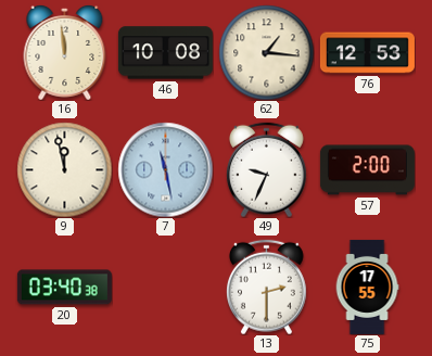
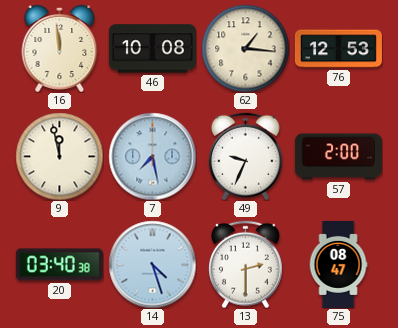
7: 11:28 -> 7:28
14: none -> 4:27
75: 17:55 -> 08:47
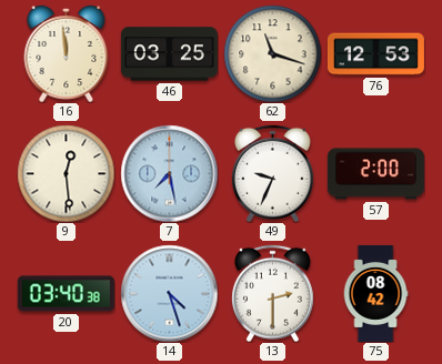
46: 10:08 -> 03:25
62: 1:16 -> 11:18
9: 11:58 -> 12:29
75: 08:47 -> 08:42
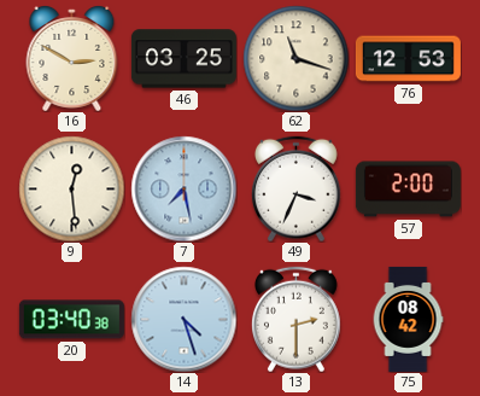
16: 11:59 -> 2:50
49: 9:34 -> 3:34
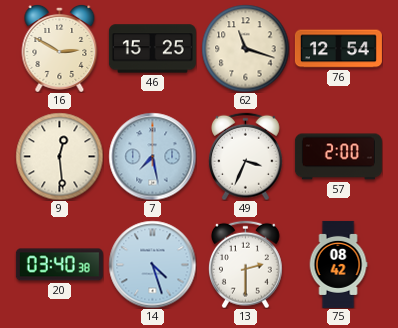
46: 03:25 -> 15:25
76: 12:53 -> 12:54
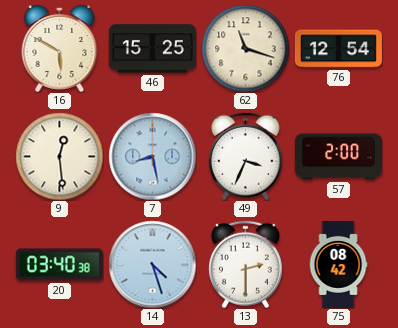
16: 2:50 -> 5:50
7: 7:28 -> 8:28
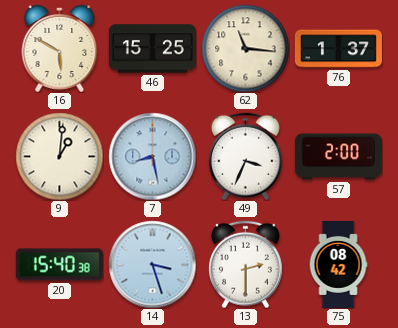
62: 11:18 -> 11:16
76: 12:54 -> 1:37
9: 12:29 -> 1:01
20: 03:40 -> 15:40
14: 4:27 -> 3:27
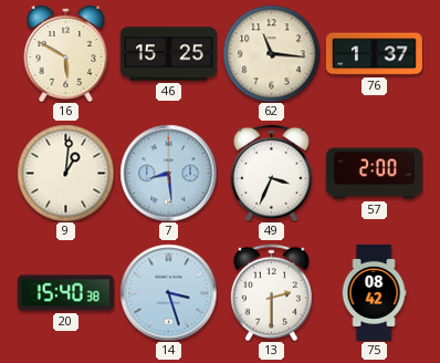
7: 8:28 -> 8:29
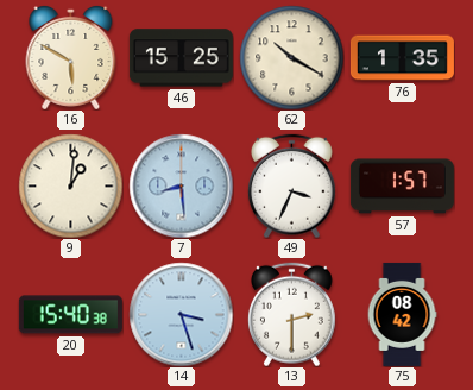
62: 11:16 -> 10:20
76: 1:37 -> 1:35
57: 2:00 -> 1:57
